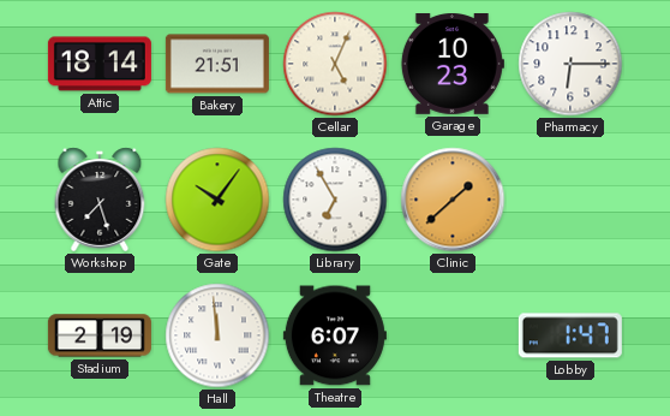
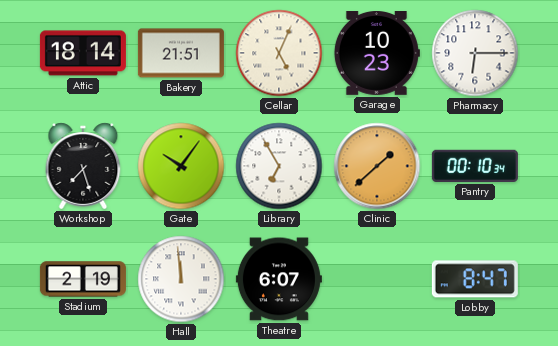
Pantry: none -> 00:10
Lobby: 1:47 -> 8:47
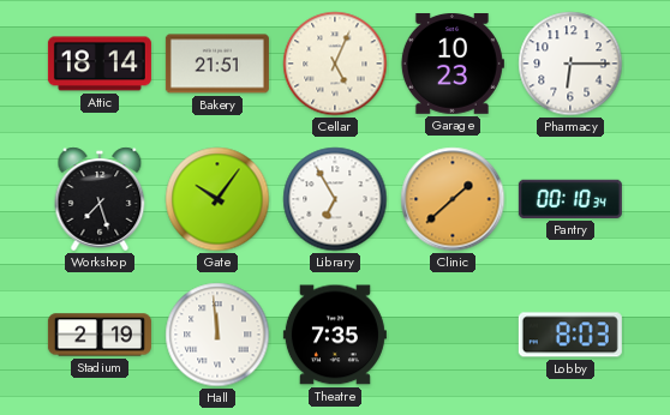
Theatre: 6:07 -> 7:35
Lobby: 8:47 -> 8:03
